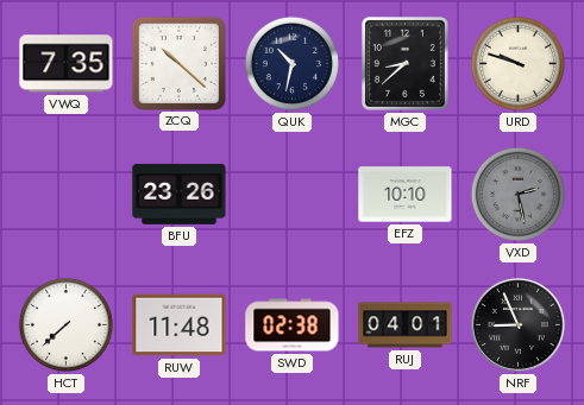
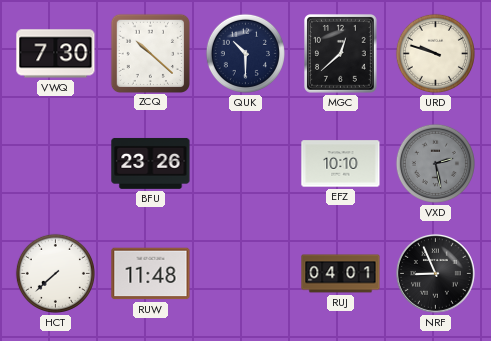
VWQ: 7:35 -> 7:30
QUK: 10:32 -> 10:30
MGC: 8:38 -> 12:38
SWD: 02:38 -> none
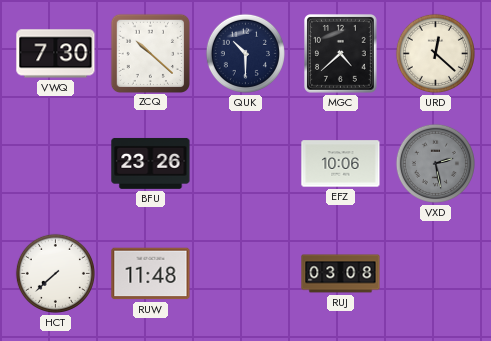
MGC: 12:38 -> 4:38
URD: 9:48 -> 12:22
EFZ: 10:10 -> 10:06
RUJ: 04:01 -> 03:08
NRF: 8:56 -> none
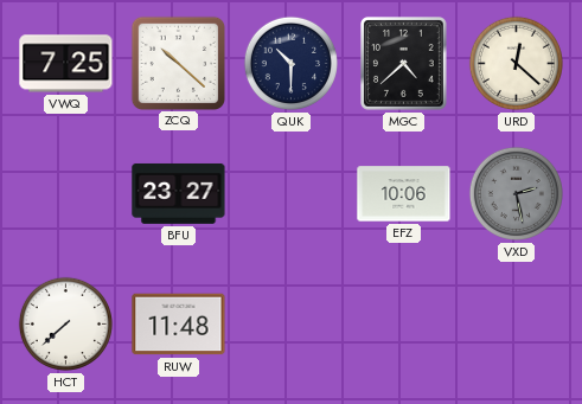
VWQ: 7:30 -> 7:25
BFU: 23:26 -> 23:27
RUJ: 03:08 -> none
